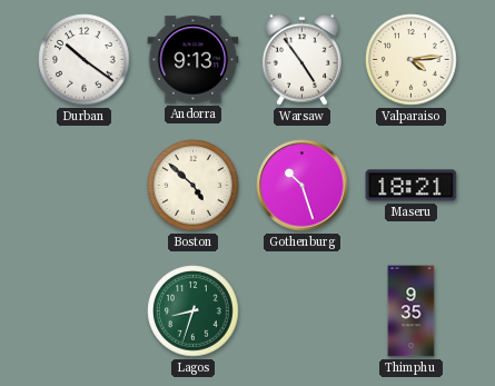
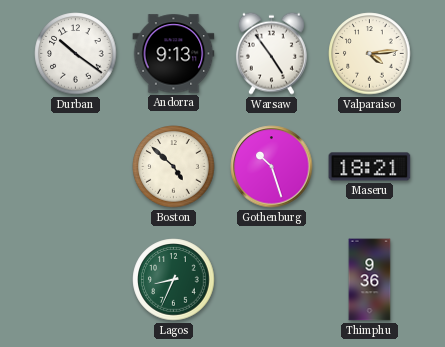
Lagos: 8:33 -> 8:34
Thimphu: 9:35 -> 9:36
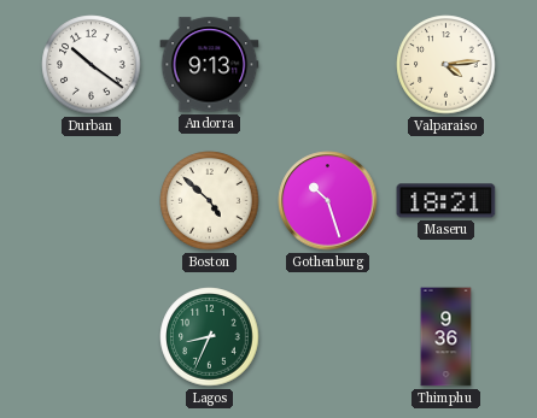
Warsaw: 4:54 -> none
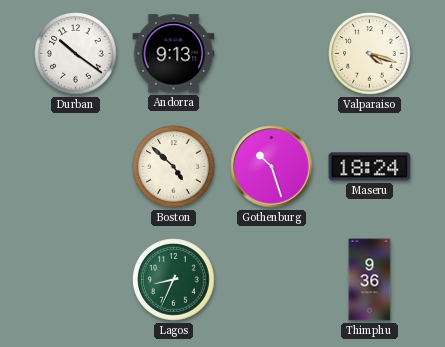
Valparaiso: 4:14 -> 4:18
Maseru: 18:21 -> 18:24
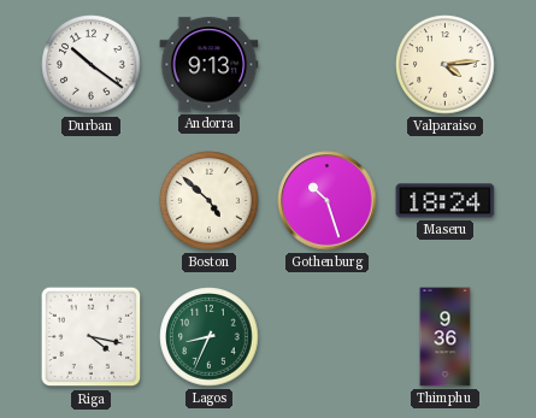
Valparaiso: 4:18 -> 4:14
Riga: none -> 4:17
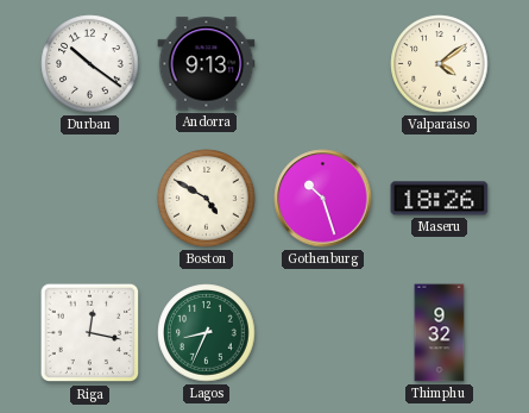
Valparaiso: 4:14 -> 4:09
Boston: 4:52 -> 4:50
Maseru: 18:24 -> 18:26
Riga: 4:17 -> 12:17
Thimphu: 9:36 -> 9:32
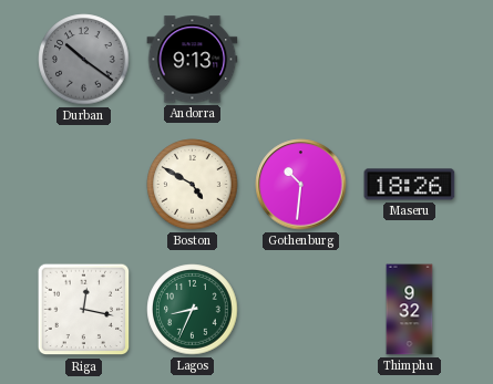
Durban dial: white -> grey
Valparaiso: 4:09 -> none
Gothenburg: 10:27 -> 10:31
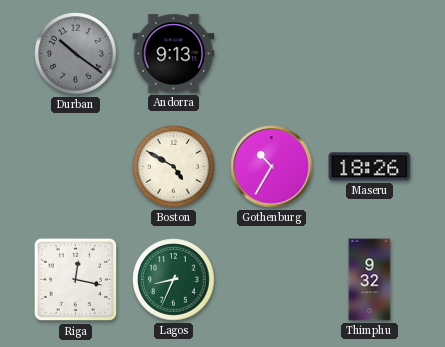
Gothenburg: 10:31 -> 10:35
